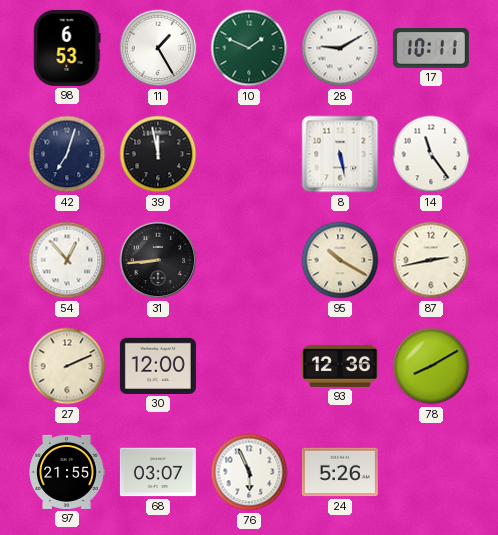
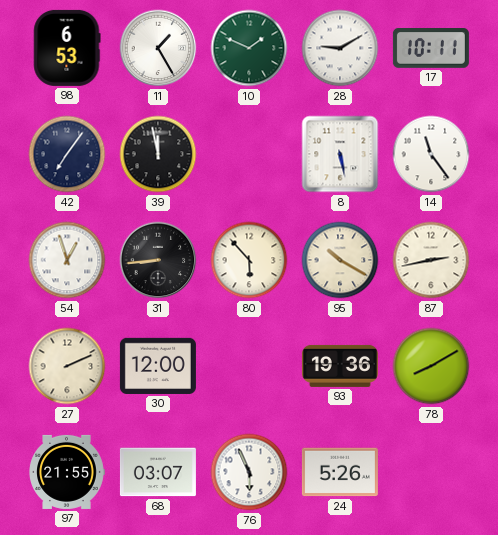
42: 7:03 -> 7:06
54: 12:53 -> 12:57
80: none -> 5:53
93: 12:36 -> 19:36
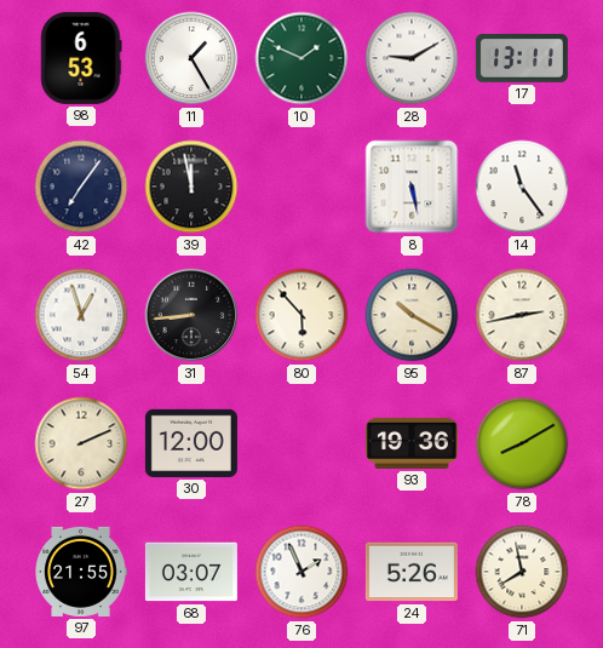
17: 10:11 -> 13:11
76: 5:56 -> 1:56
71: none -> 7:58
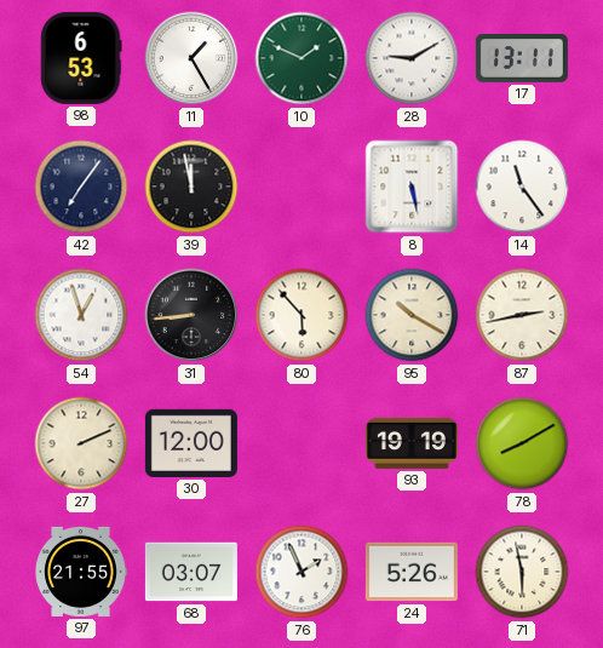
93: 19:36 -> 19:19
71: 7:58 -> 5:58
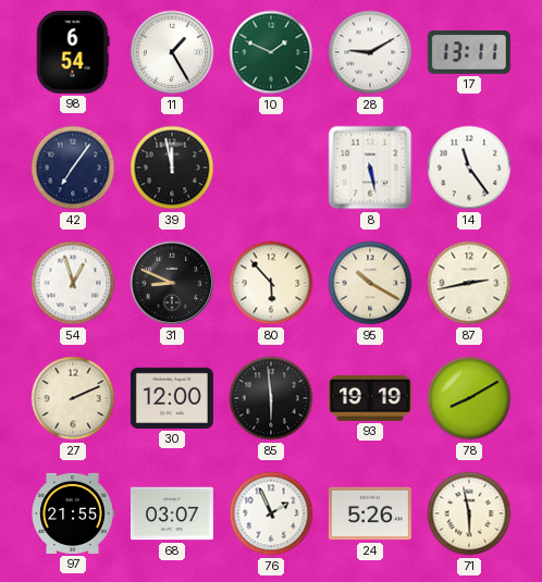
98: 6:53 -> 6:54
31: 8:44 -> 8:49
85: none -> 5:59
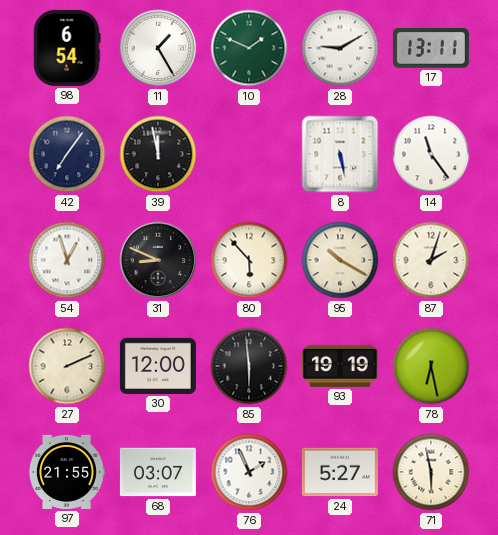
87: 2:43 -> 2:03
78: 8:10 -> 6:28
24: 5:26 -> 5:27
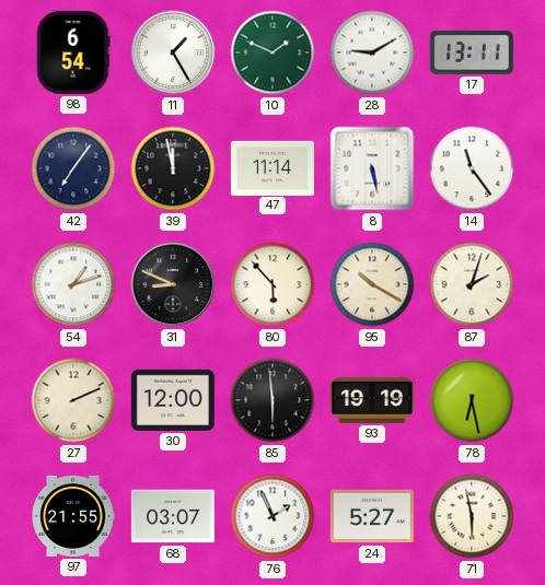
47: none -> 11:14
54: 12:57 -> 1:12
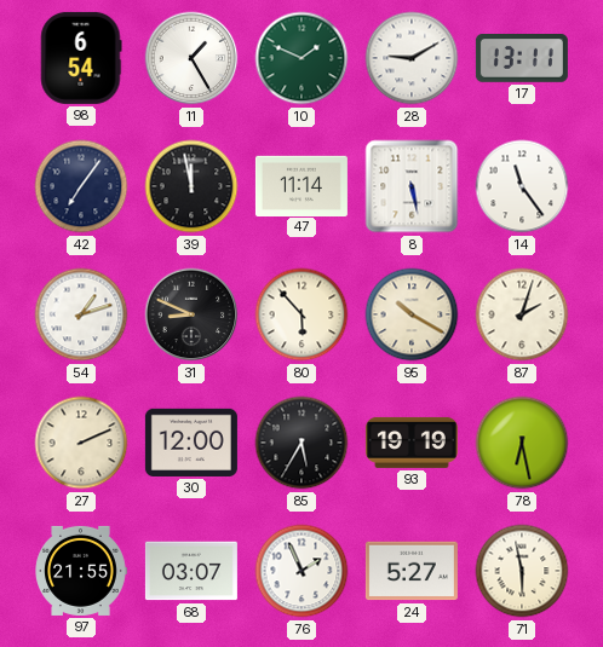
85: 5:59 -> 5:35
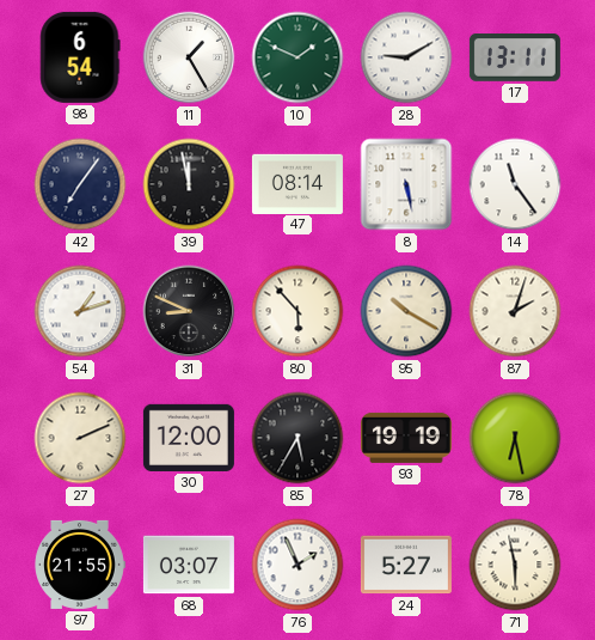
47: 11:14 -> 08:14
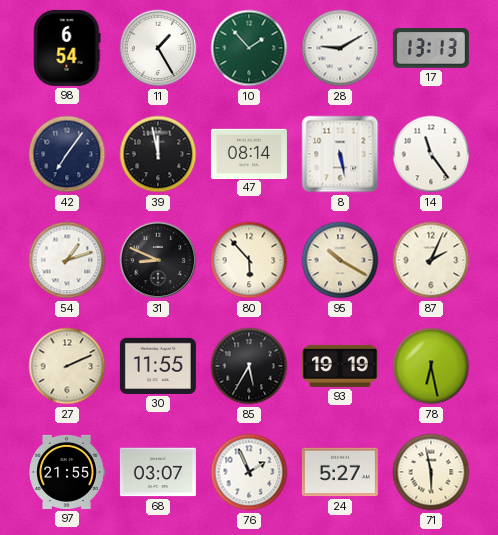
10: 1:49 -> 1:53
17: 13:11 -> 13:13
87: 2:03 -> 2:04
30: 12:00 -> 11:55
